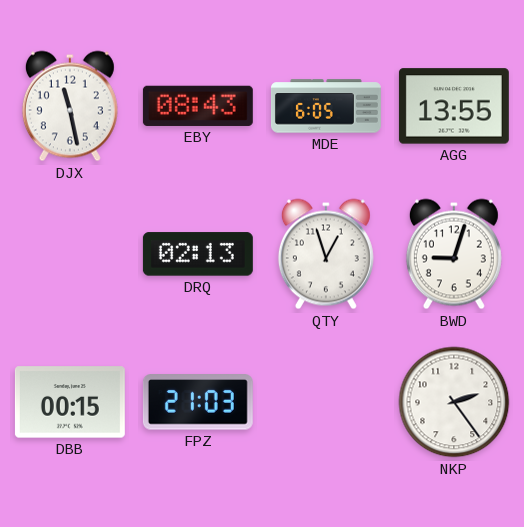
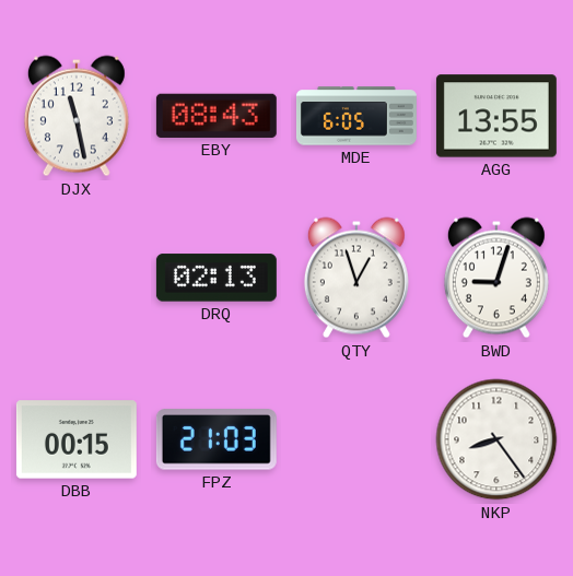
NKP: 2:24 -> 8:24
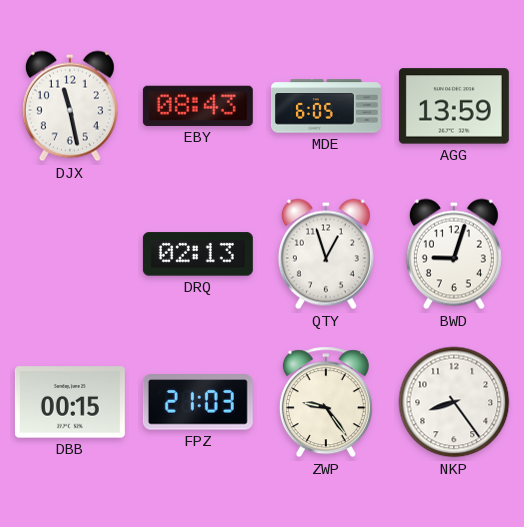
AGG: 13:55 -> 13:59
ZWP: none -> 9:24
